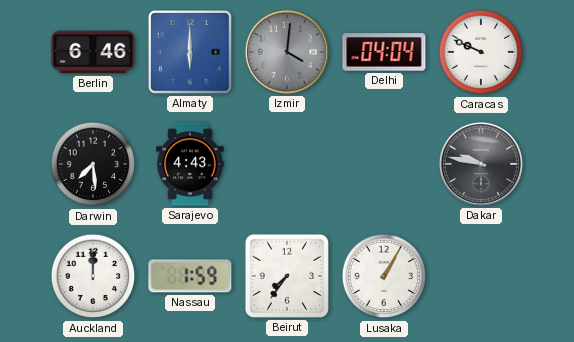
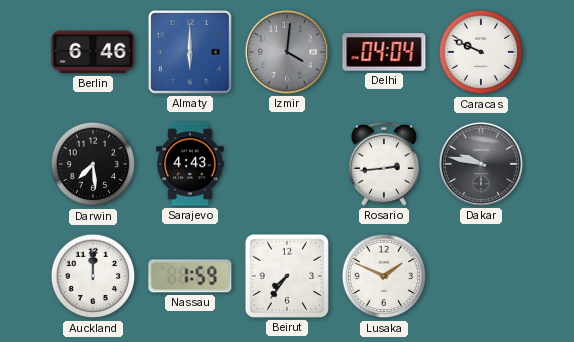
Rosario: none -> 2:44
Lusaka: 1:05 -> 1:49
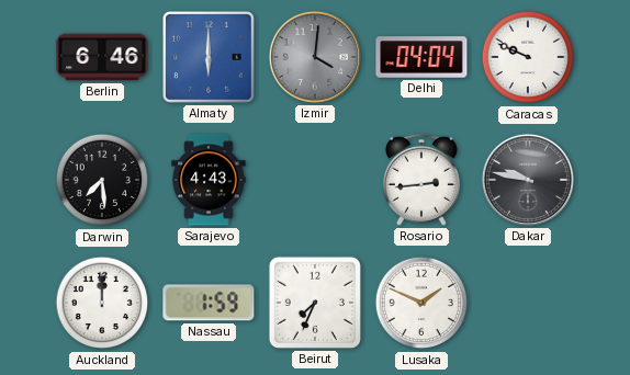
Beirut: 7:36 -> 7:34
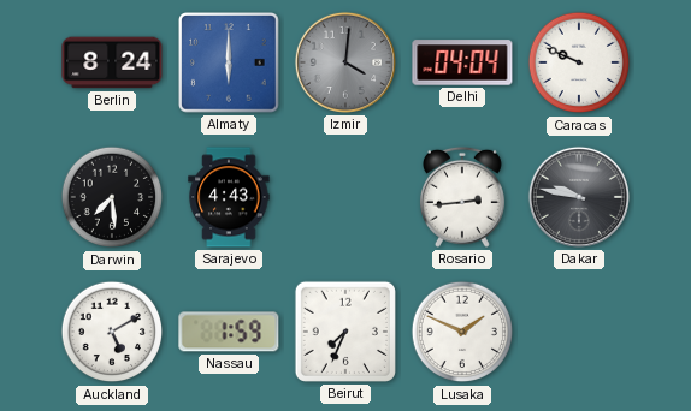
Berlin: 6:46 -> 8:24
Auckland: 12:00 -> 5:10
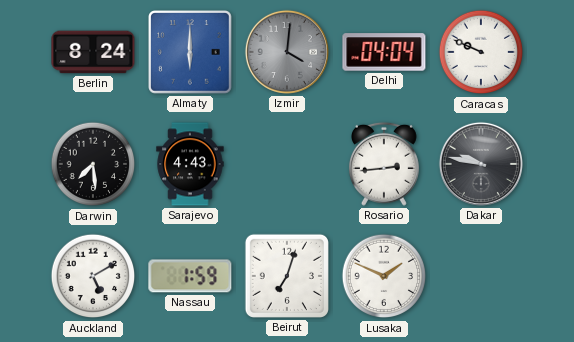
Beirut: 7:34 -> 7:03
